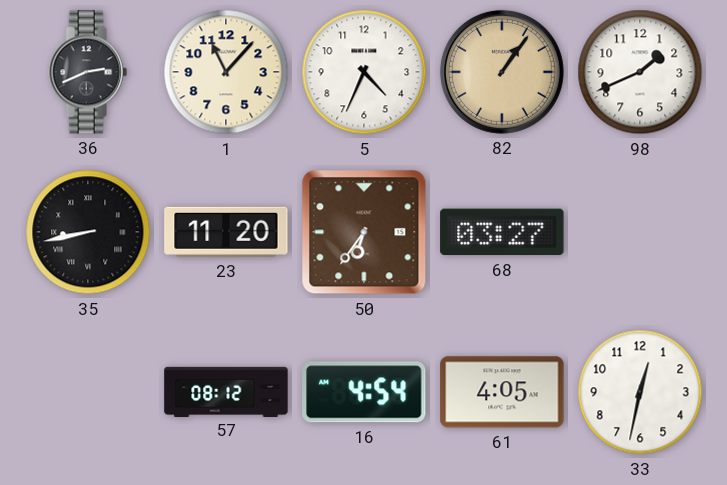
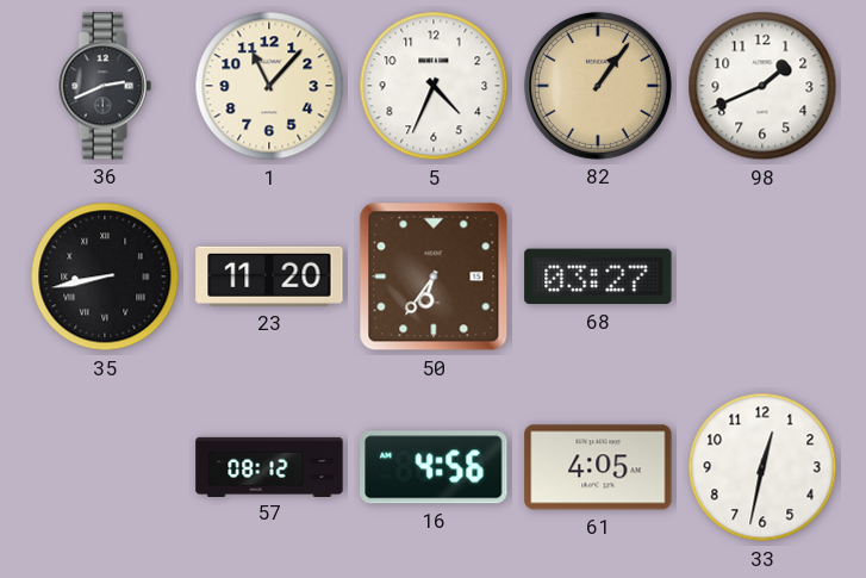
16: 4:54 -> 4:56
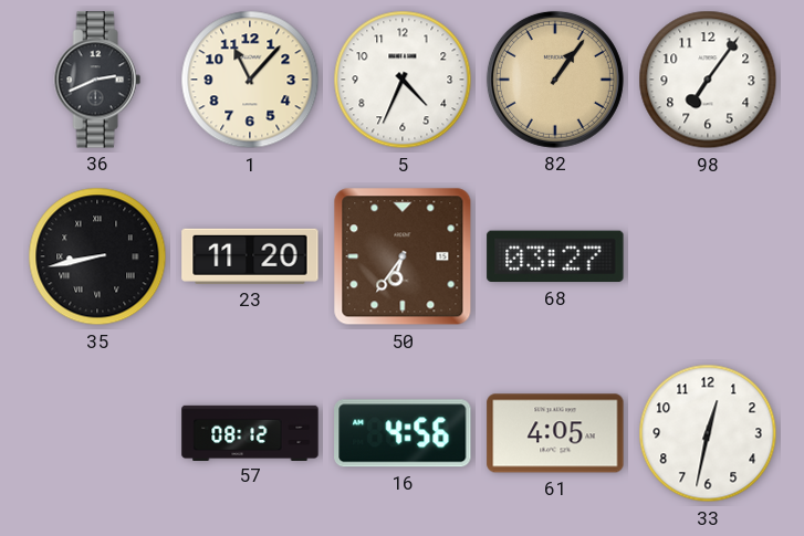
98: 1:41 -> 7:06
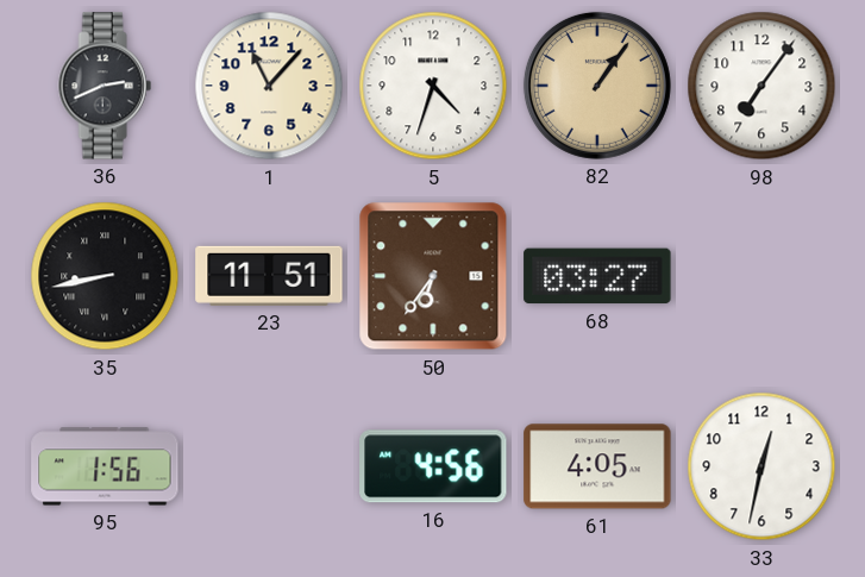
5: 4:34 -> 4:33
23: 11:20 -> 11:51
95: none -> 1:56
57: 08:12 -> none
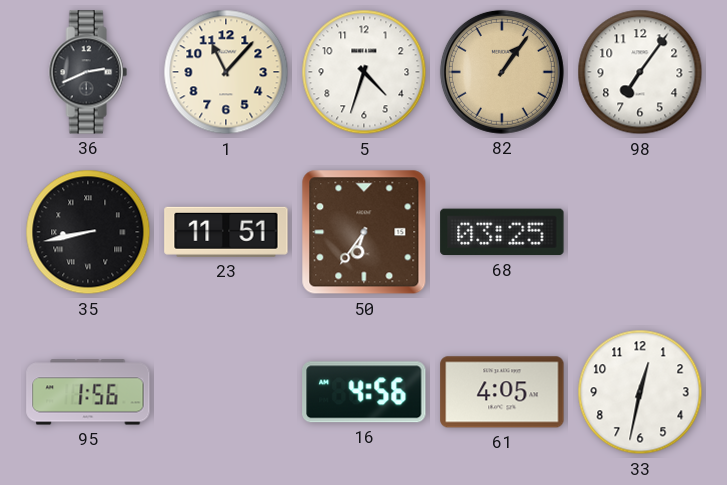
68: 03:27 -> 03:25
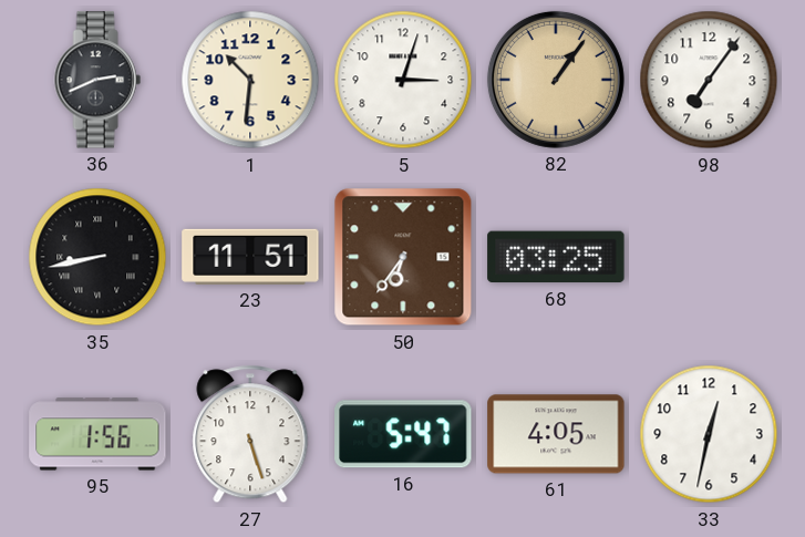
1: 11:07 -> 10:31
5: 4:33 -> 3:03
27: none -> 5:27
16: 4:56 -> 5:47
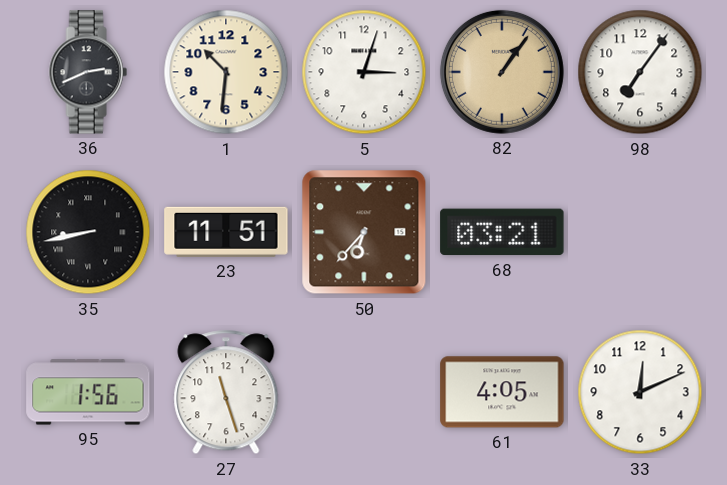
50: 6:36 -> 6:37
68: 03:25 -> 03:21
27: 5:27 -> 11:27
16: 5:47 -> none
33: 12:32 -> 12:11
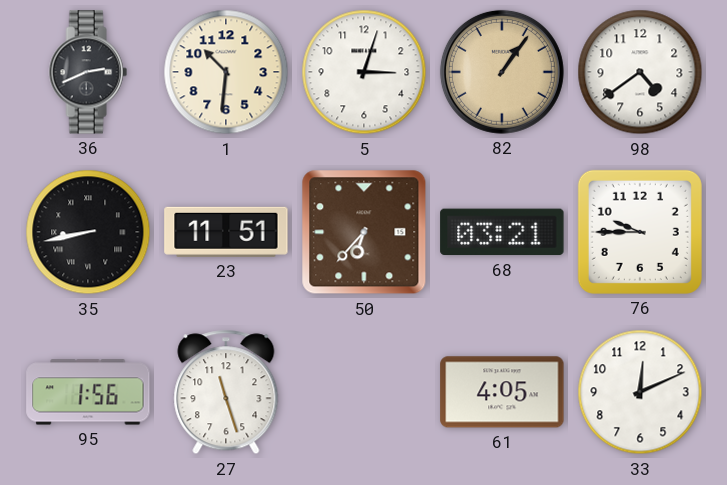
98: 7:06 -> 4:39
76: none -> 9:45
